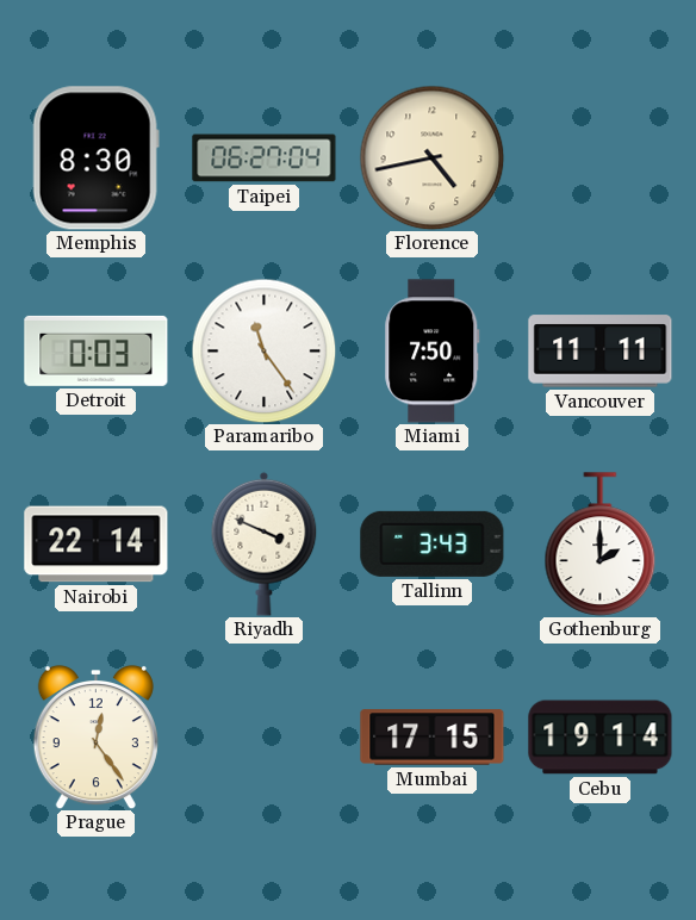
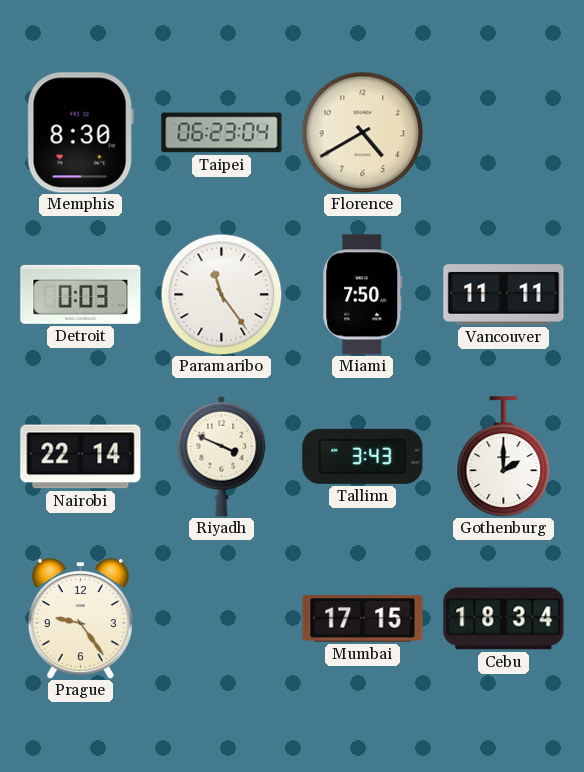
Taipei: 06:27 -> 06:23
Florence: 4:43 -> 4:40
Prague: 12:24 -> 9:24
Cebu: 19:14 -> 18:34
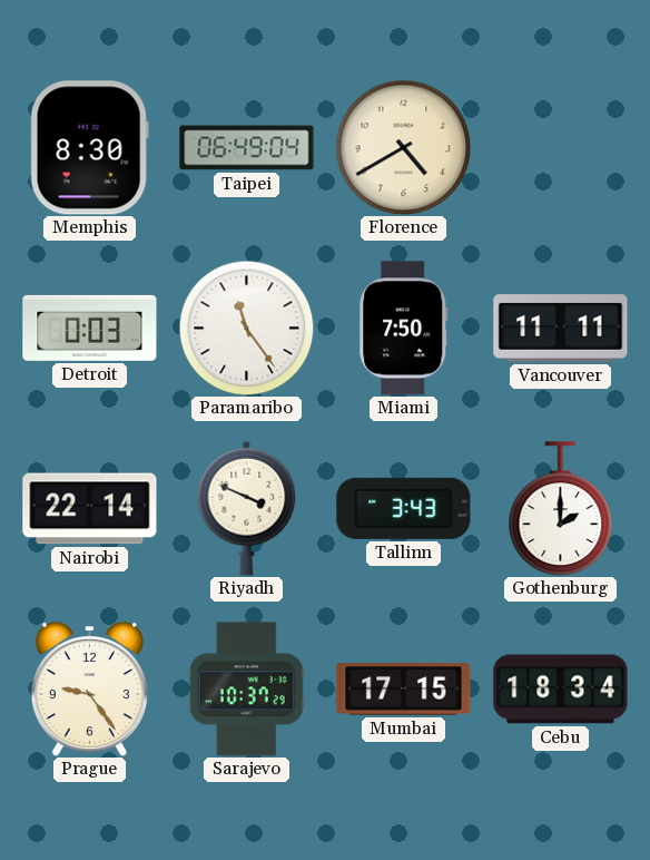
Taipei: 06:23 -> 06:49
Sarajevo: none -> 10:37
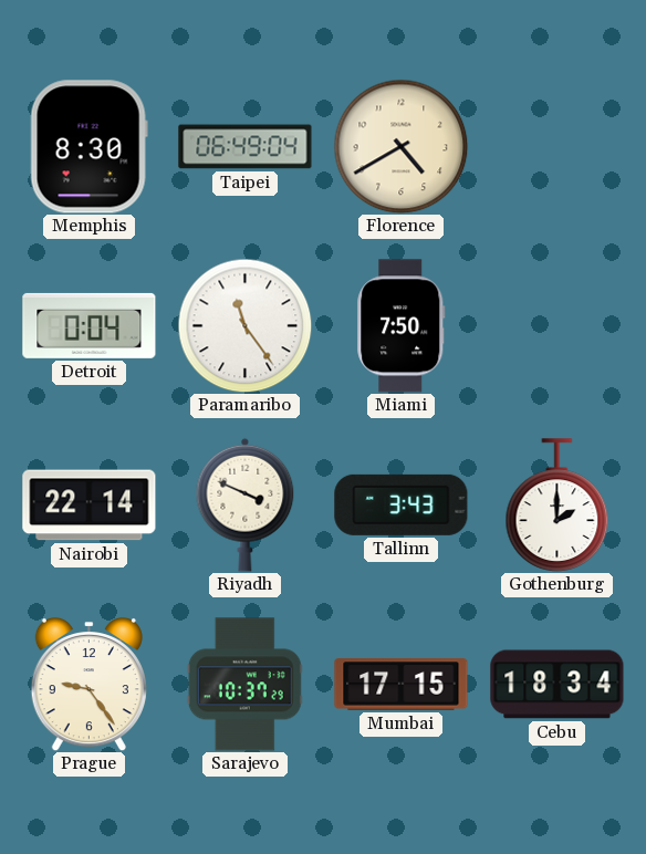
Detroit: 0:03 -> 0:04
Vancouver: 11:11 -> none
